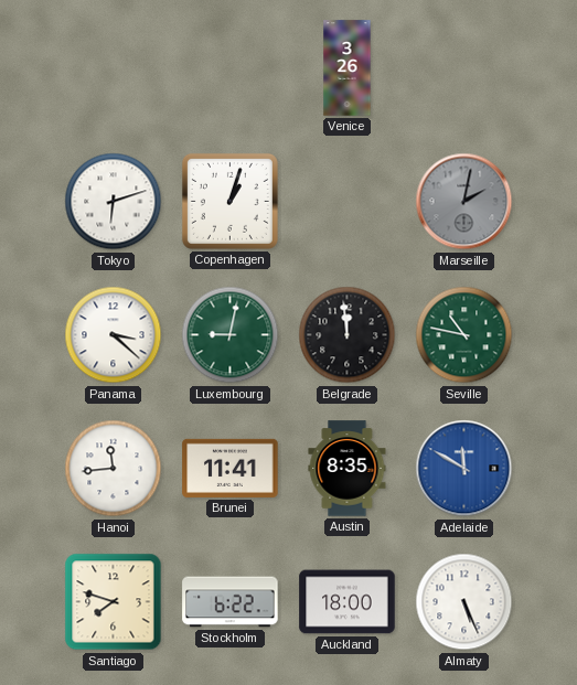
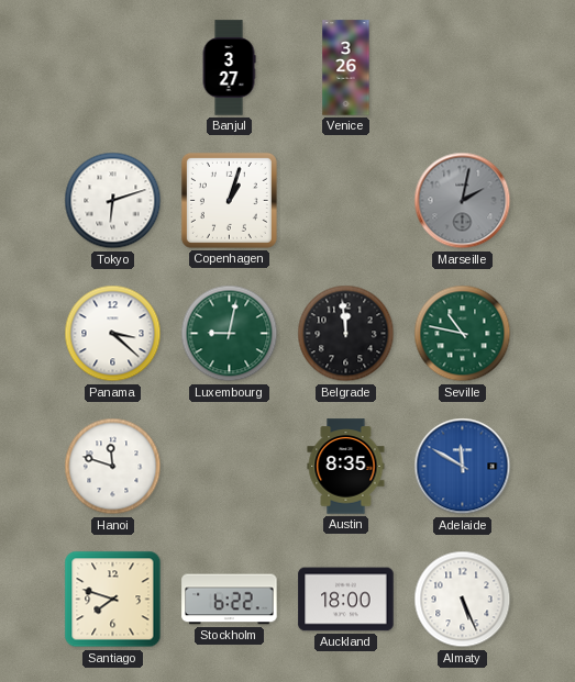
Banjul: none -> 3:27
Hanoi: 11:44 -> 11:48
Brunei: 11:41 -> none
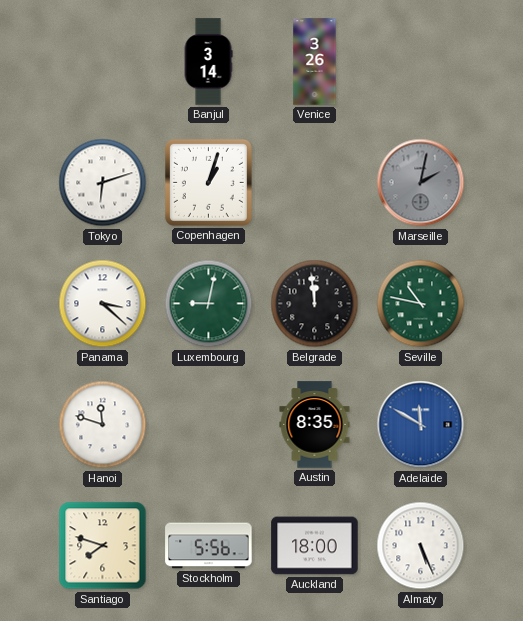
Banjul: 3:27 -> 3:14
Stockholm: 6:22 -> 5:56
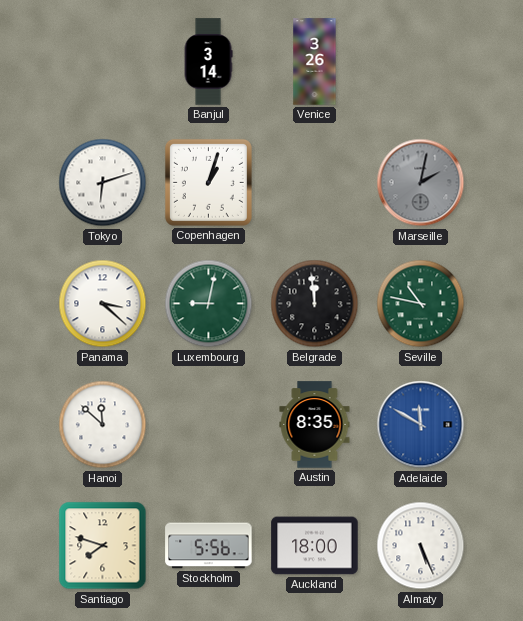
Hanoi: 11:48 -> 11:52
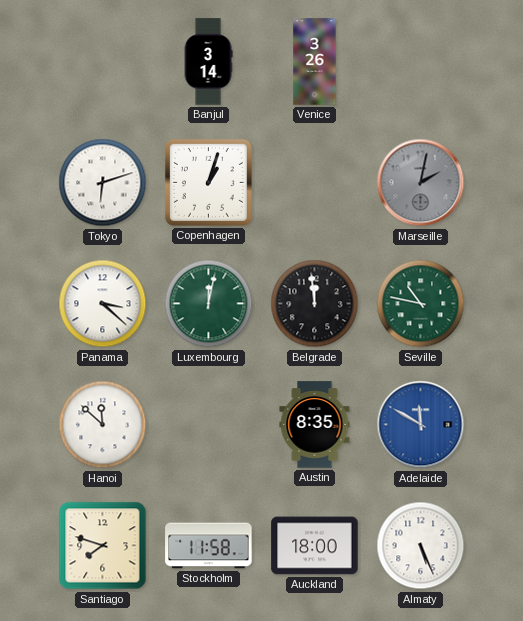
Luxembourg: 9:02 -> 12:02
Stockholm: 5:56 -> 11:58
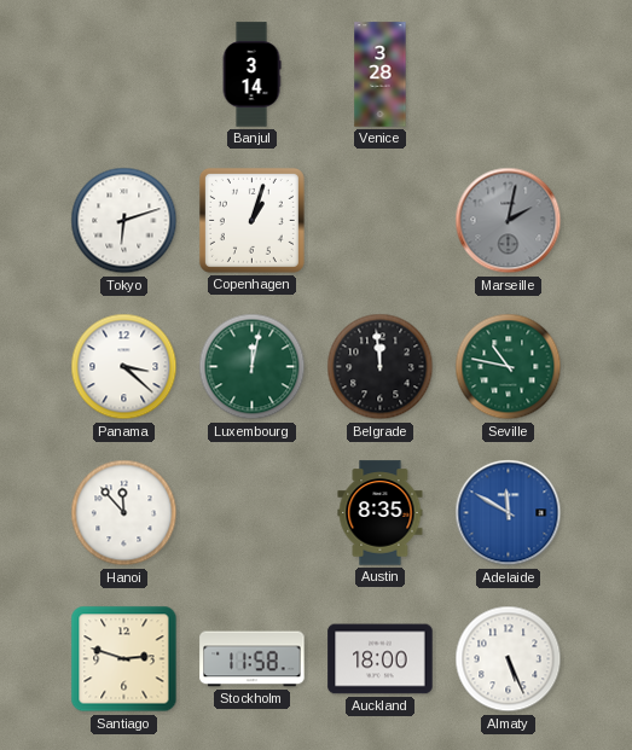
Venice: 3:26 -> 3:28
Hanoi: 11:52 -> 11:53
Santiago: 7:48 -> 2:48
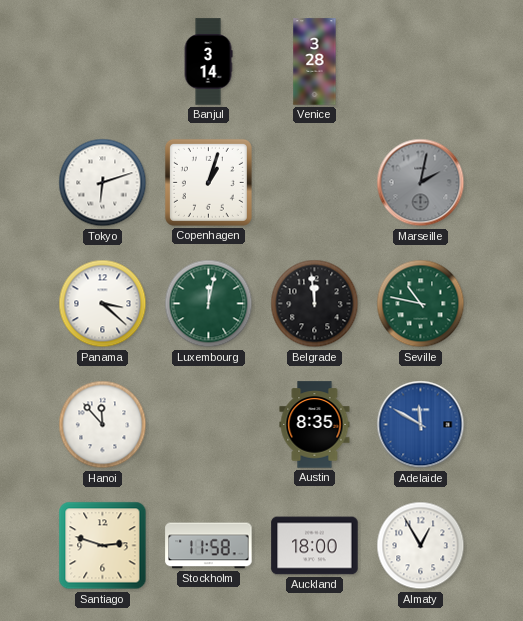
Almaty: 5:26 -> 12:55
